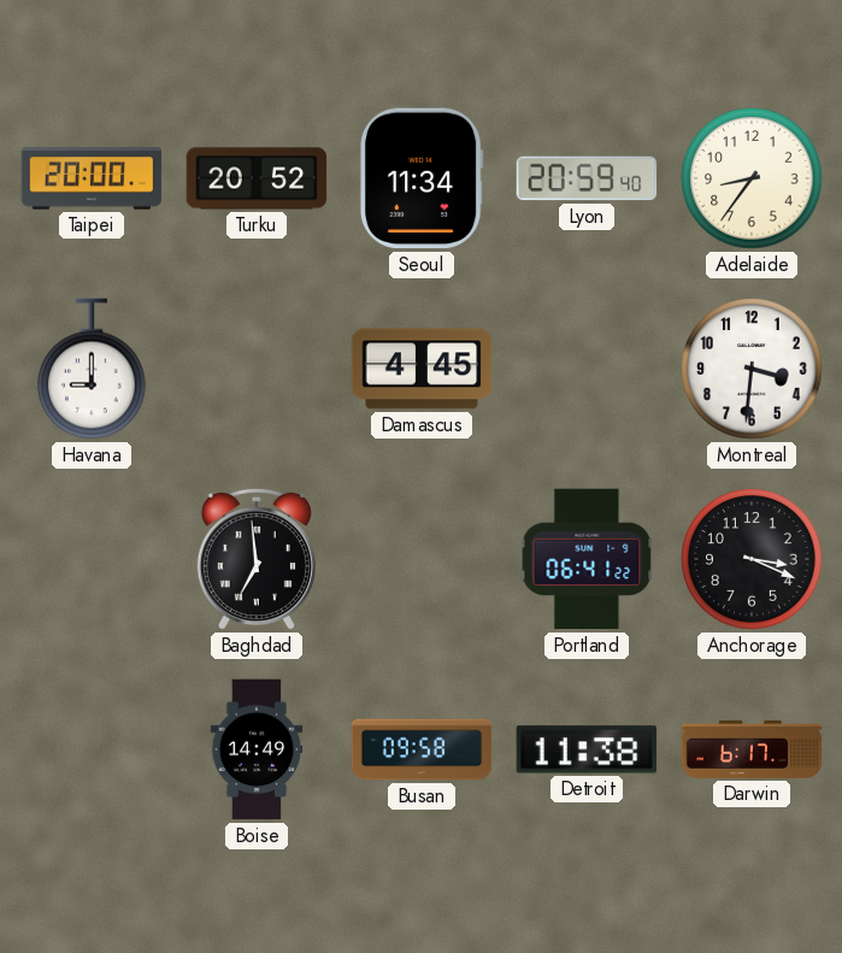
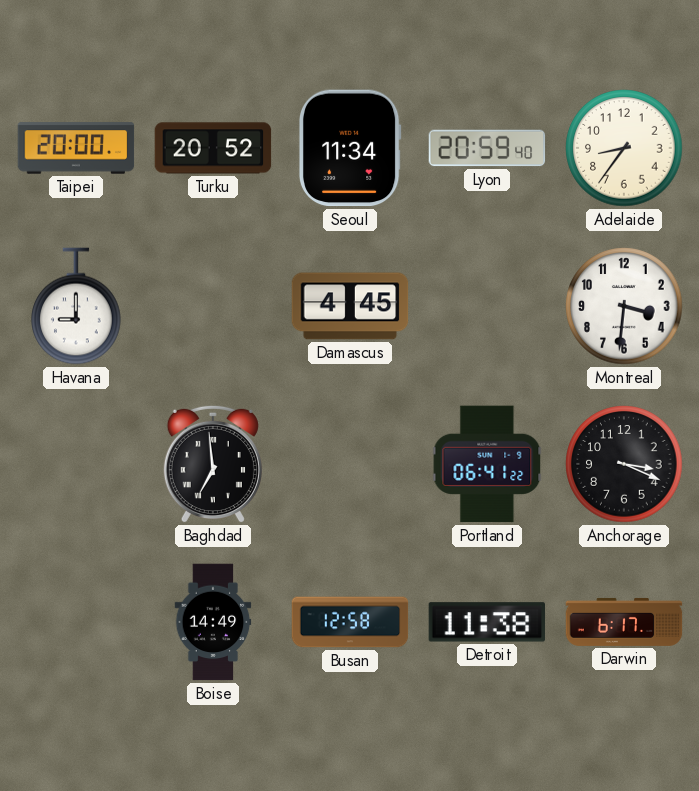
Busan: 09:58 -> 12:58
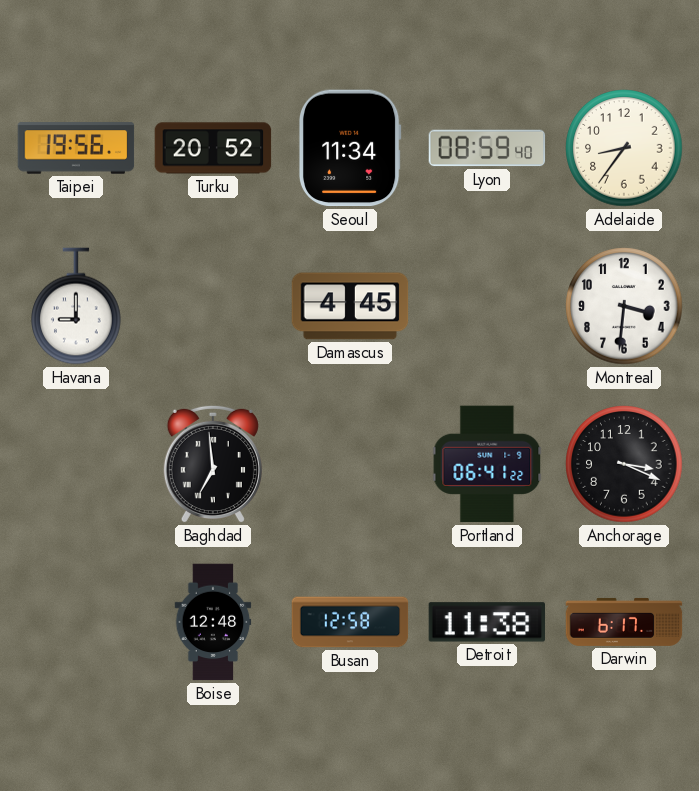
Taipei: 20:00 -> 19:56
Lyon: 20:59 -> 08:59
Boise: 14:49 -> 12:48
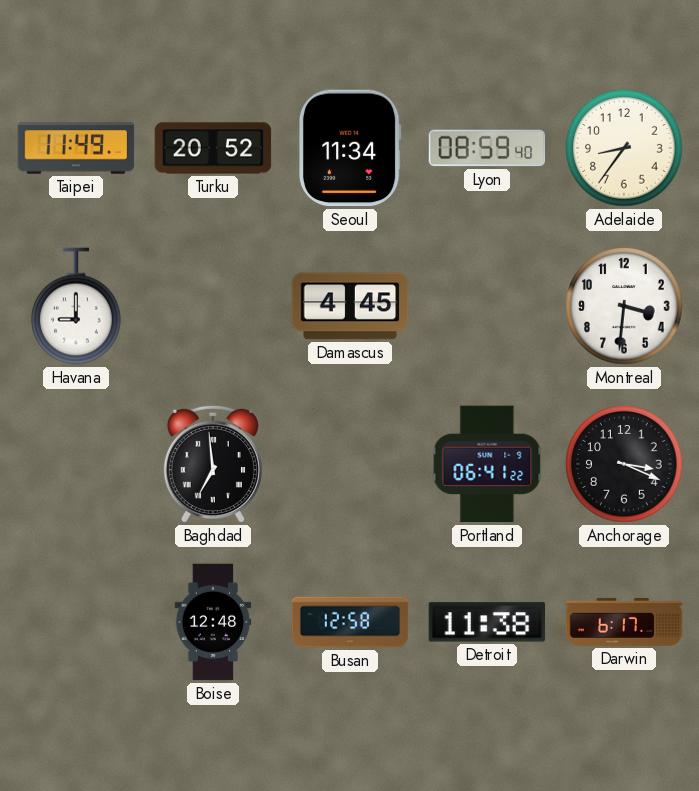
Taipei: 19:56 -> 11:49
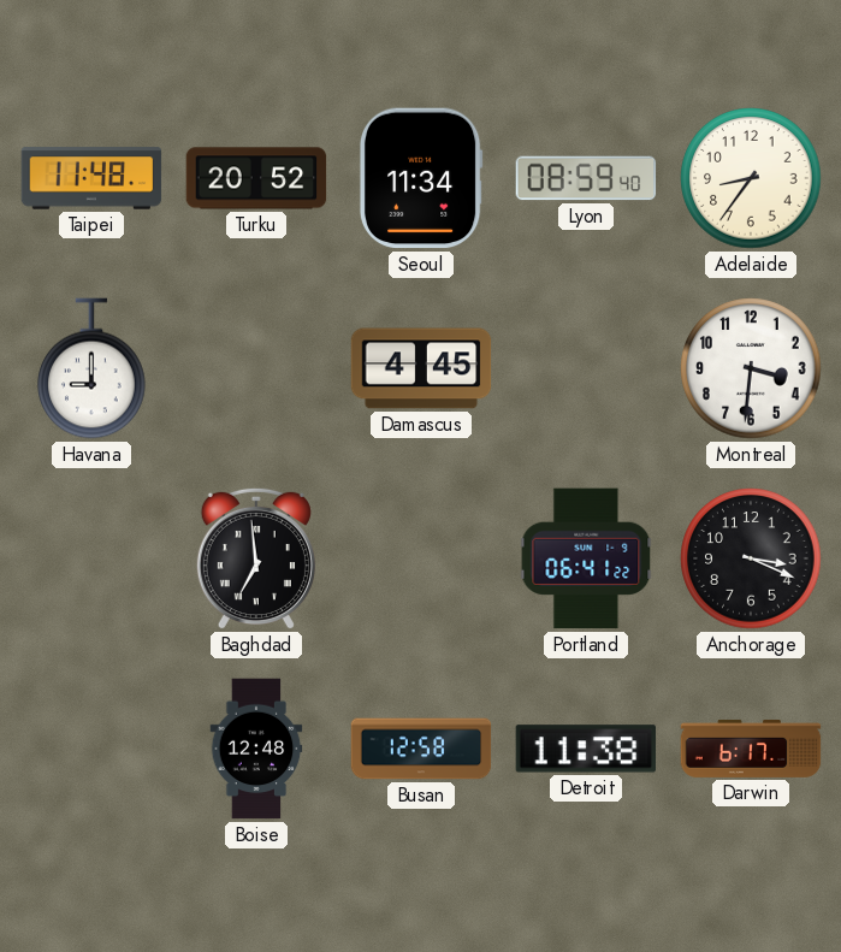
Taipei: 11:49 -> 11:48
